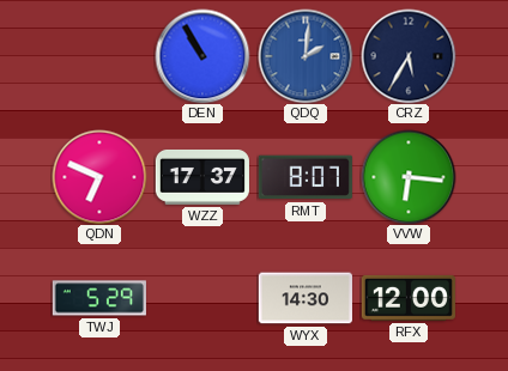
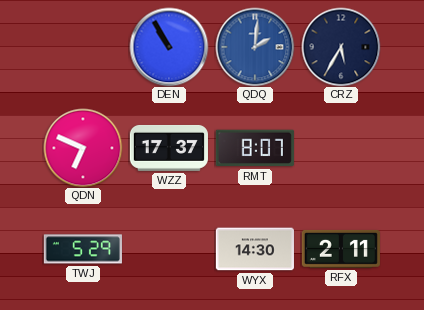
VVW: 6:16 -> none
RFX: 12:00 -> 2:11
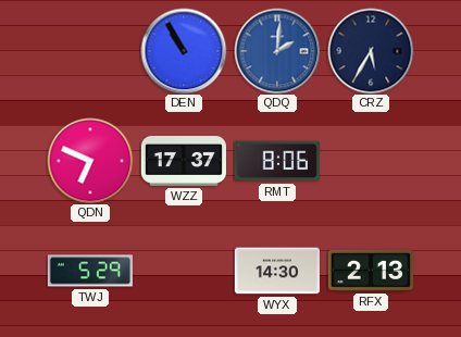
RMT: 8:07 -> 8:06
RFX: 2:11 -> 2:13
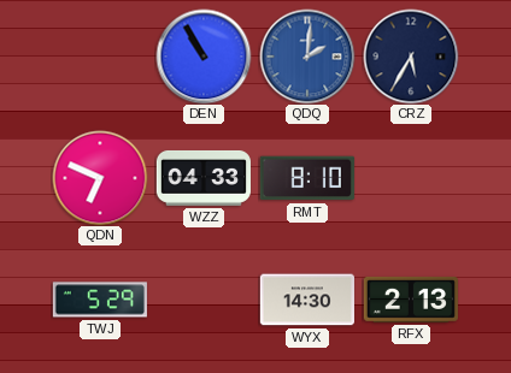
WZZ: 17:37 -> 04:33
RMT: 8:06 -> 8:10
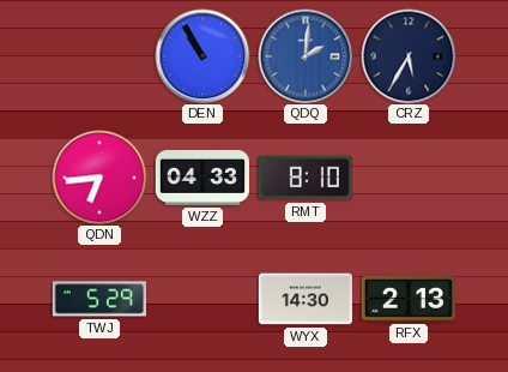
QDN: 6:49 -> 6:44
